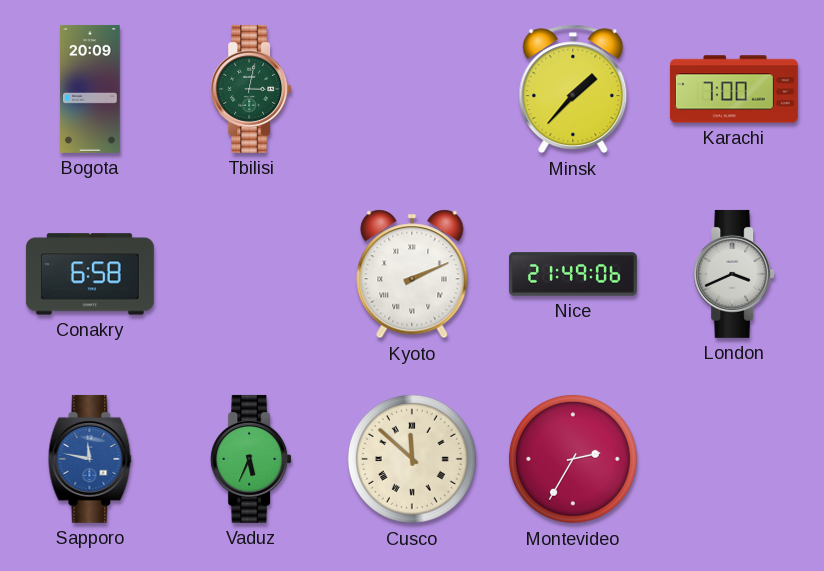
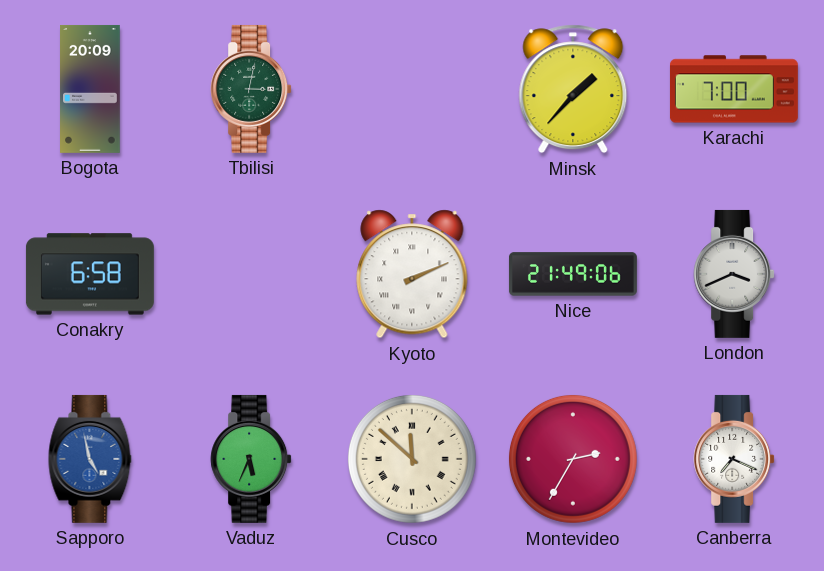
Sapporo: 11:47 -> 4:58
Canberra: none -> 7:19
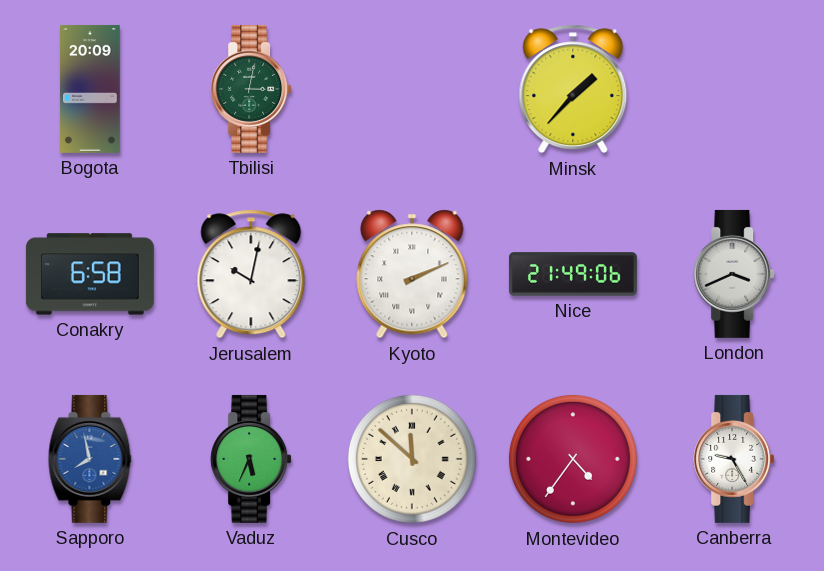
Karachi: 7:00 -> none
Jerusalem: none -> 10:02
Sapporo: 4:58 -> 7:58
Montevideo: 2:35 -> 4:36
Canberra: 7:19 -> 9:25
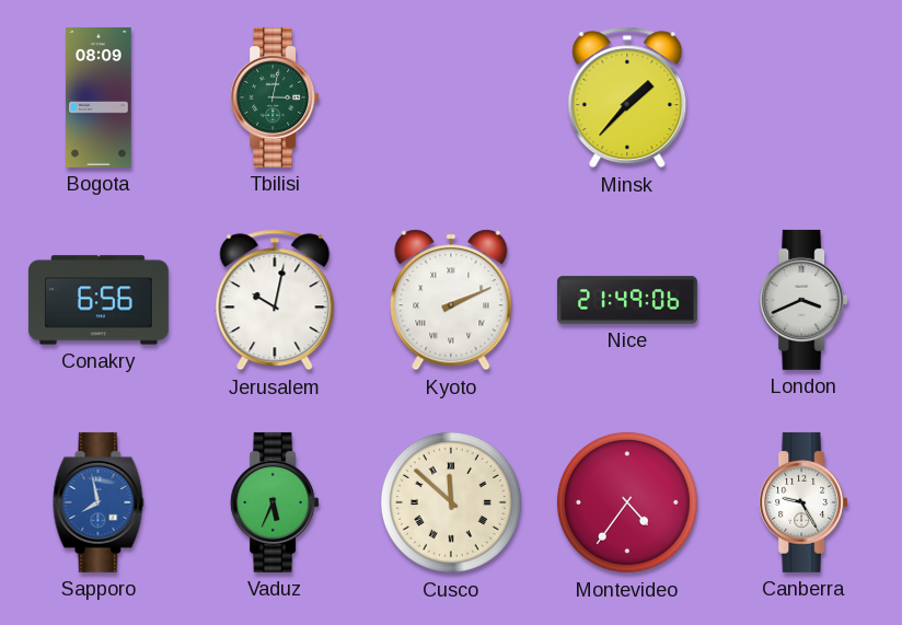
Bogota: 20:09 -> 08:09
Conakry: 6:58 -> 6:56
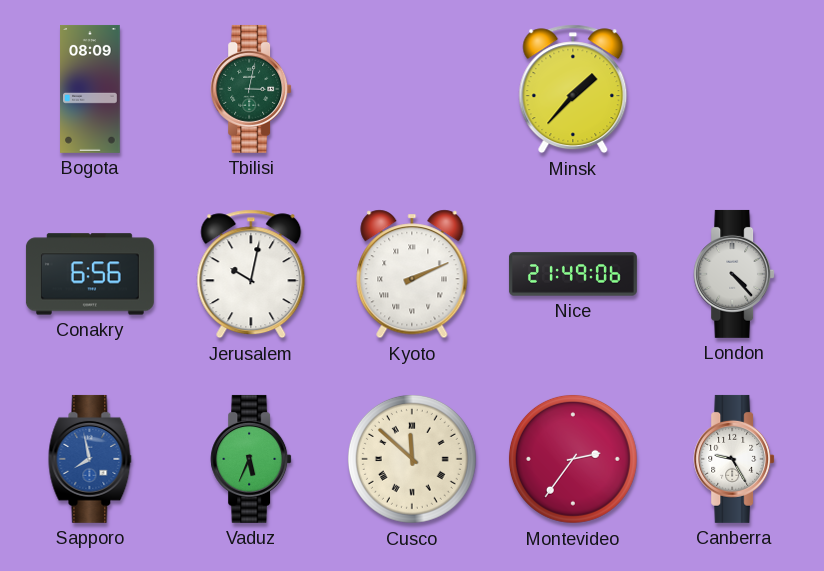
London: 3:41 -> 4:23
Montevideo: 4:36 -> 2:36
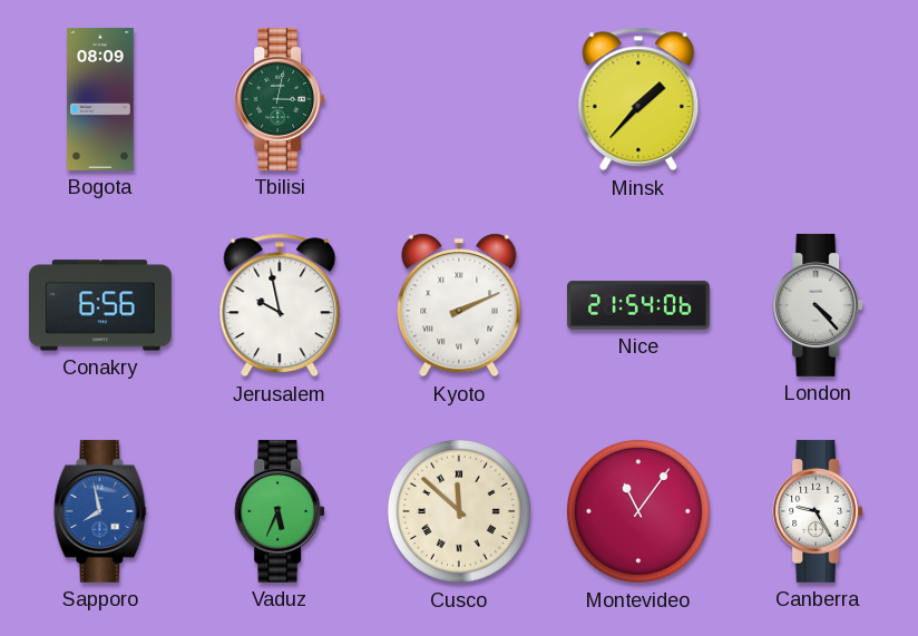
Jerusalem: 10:02 -> 9:58
Nice: 21:49 -> 21:54
Montevideo: 2:36 -> 11:06
